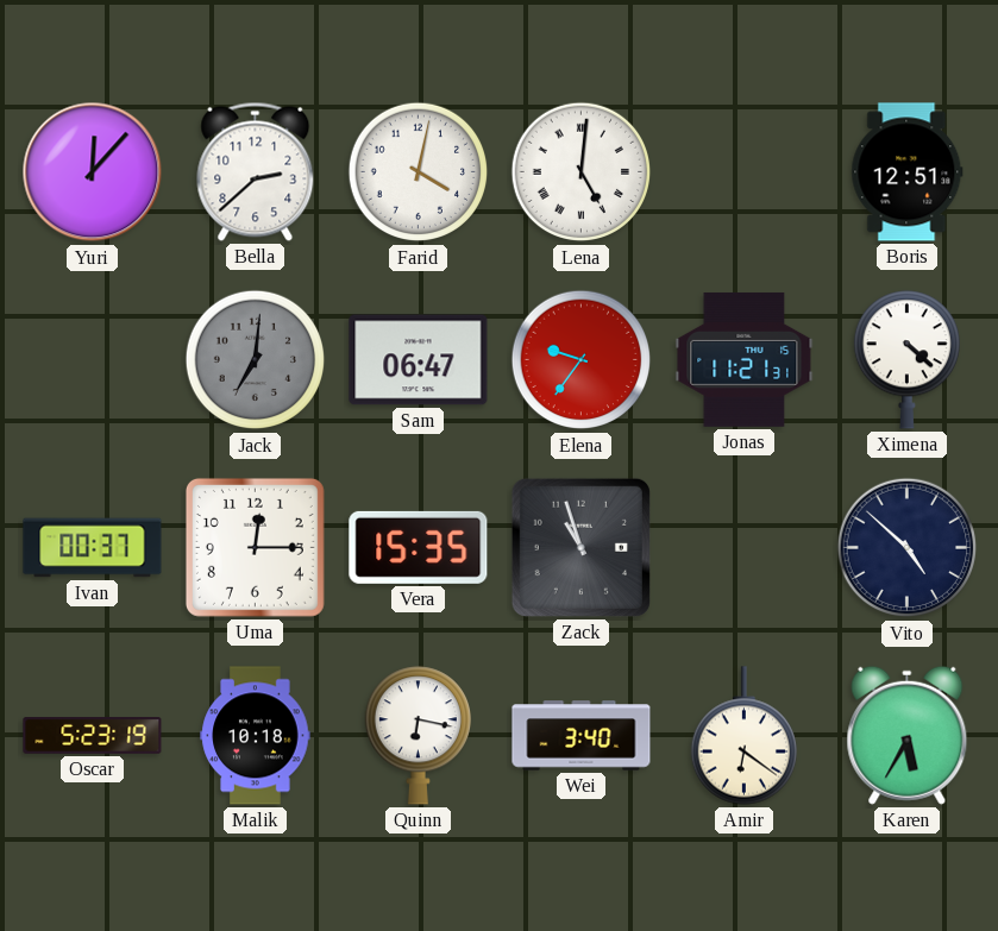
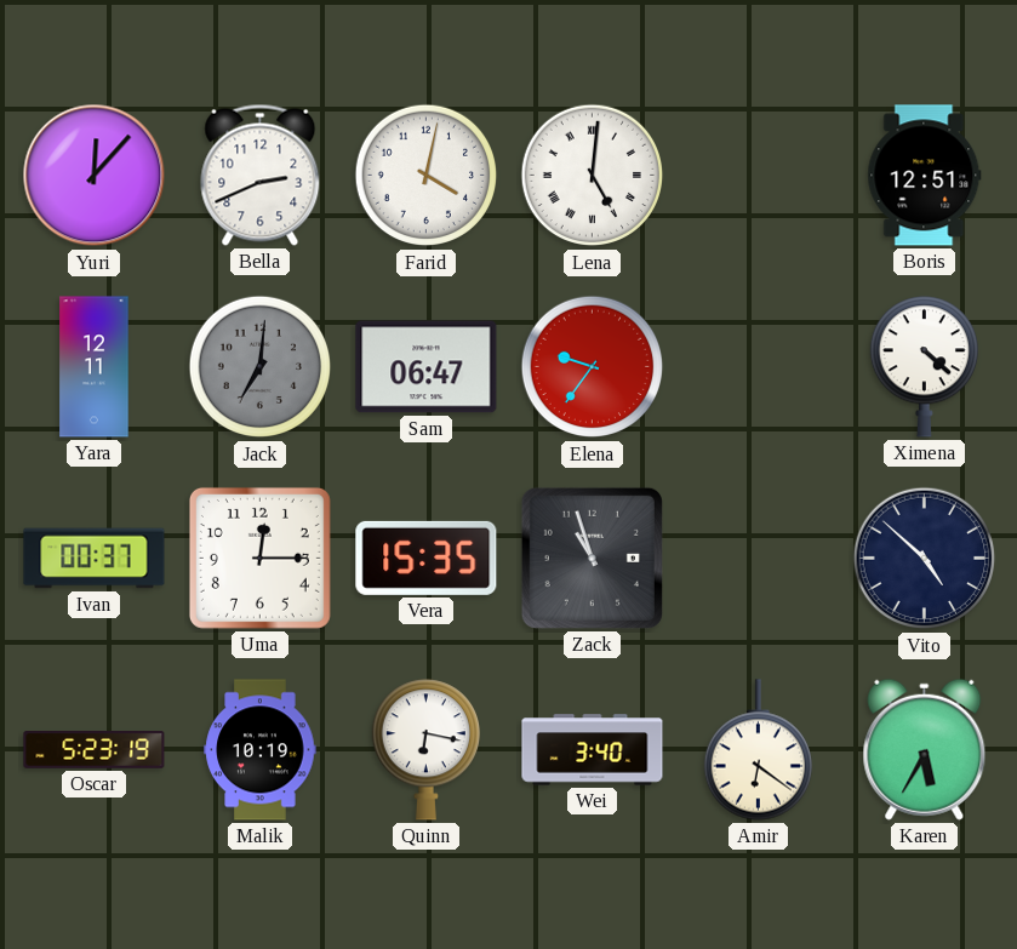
Bella: 2:38 -> 2:41
Yara: none -> 12:11
Jonas: 11:21 -> none
Malik: 10:18 -> 10:19
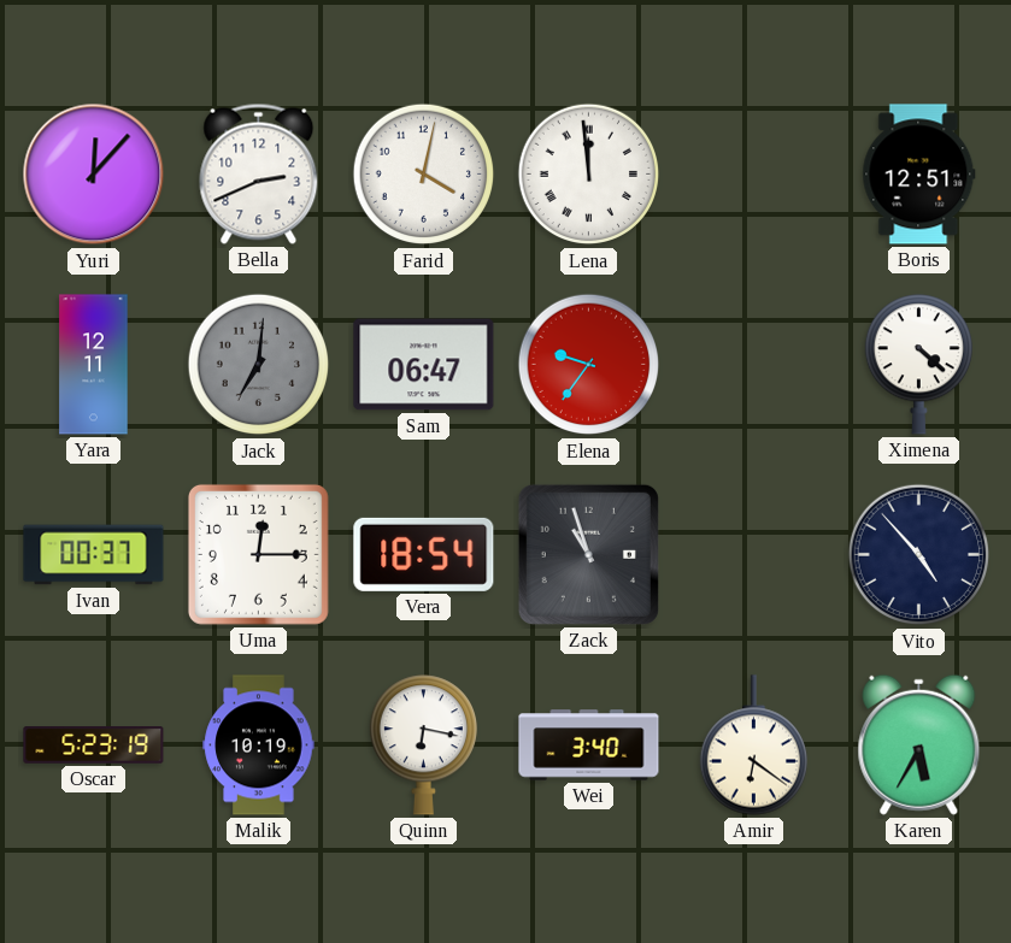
Lena: 5:01 -> 11:59
Vera: 15:35 -> 18:54
Vito: 4:52 -> 4:53
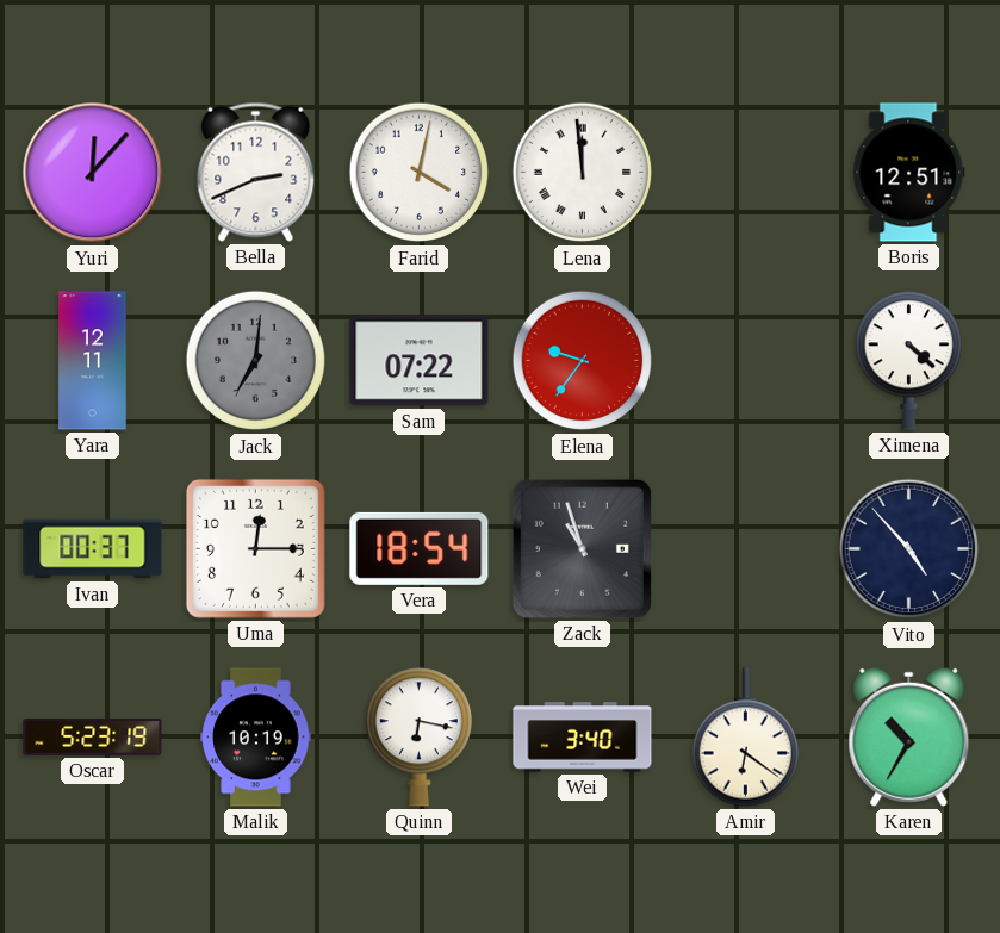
Sam: 06:47 -> 07:22
Karen: 5:35 -> 10:35
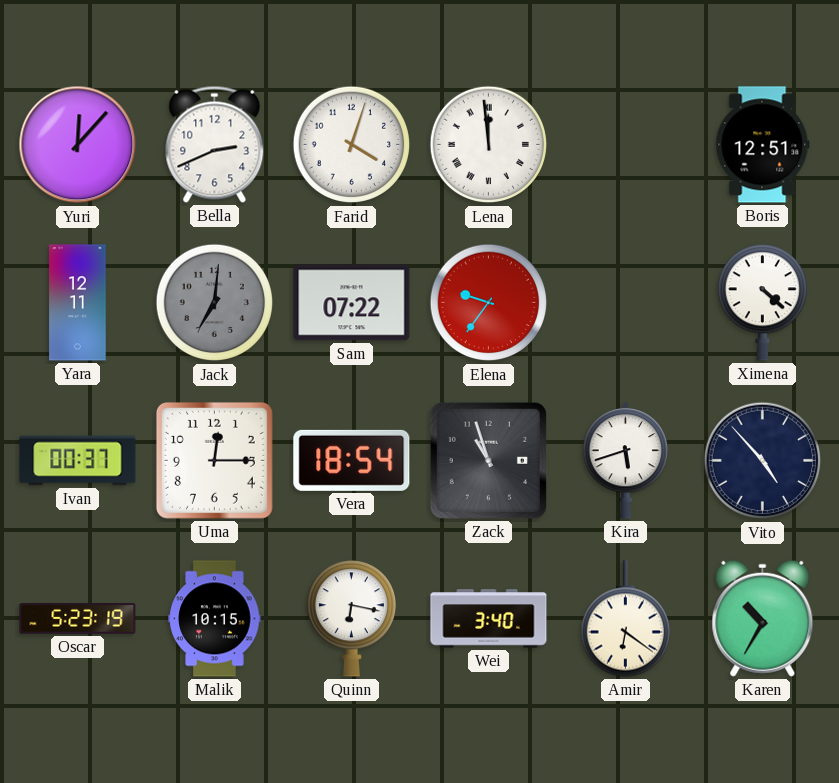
Farid: 4:02 -> 4:03
Kira: none -> 5:42
Malik: 10:19 -> 10:15
